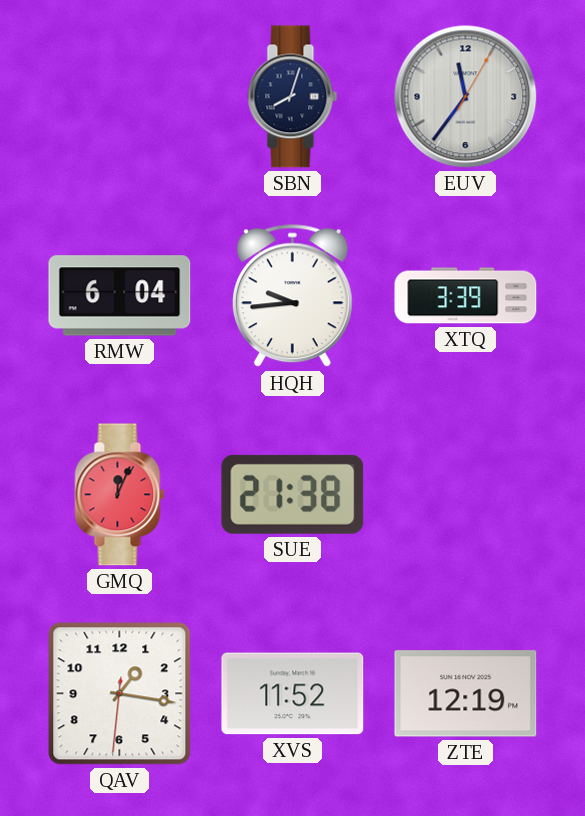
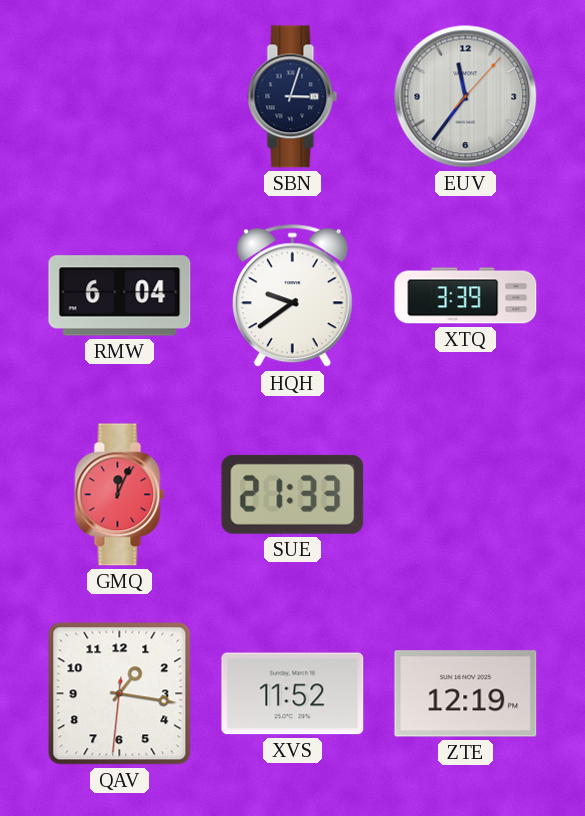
SBN: 8:03 -> 3:03
EUV: 11:36:05 -> 11:36:07
HQH: 9:44 -> 9:39
SUE: 21:38 -> 21:33
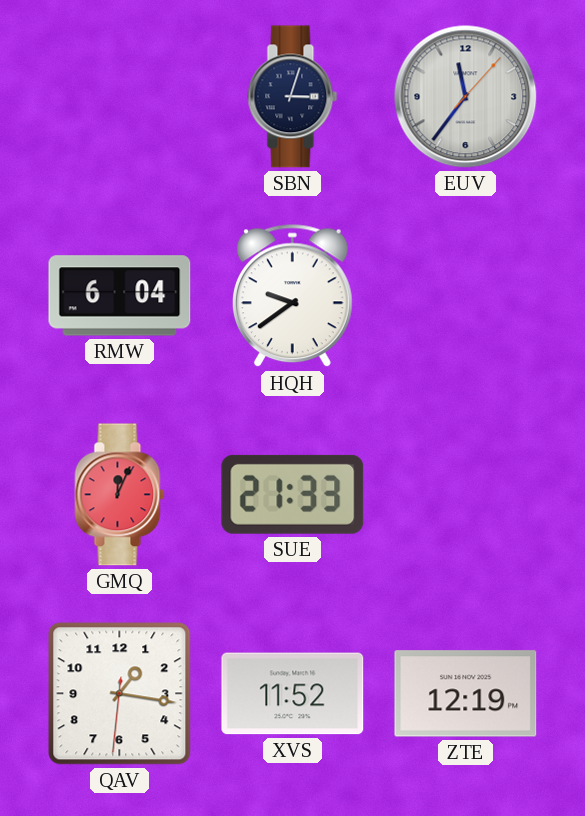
XTQ: 3:39 -> none
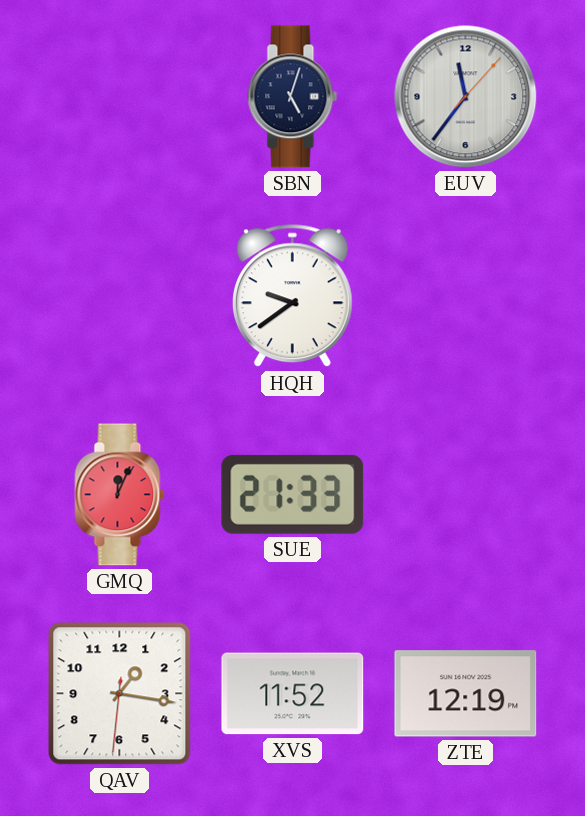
SBN: 3:03 -> 5:03
RMW: 6:04 -> none
